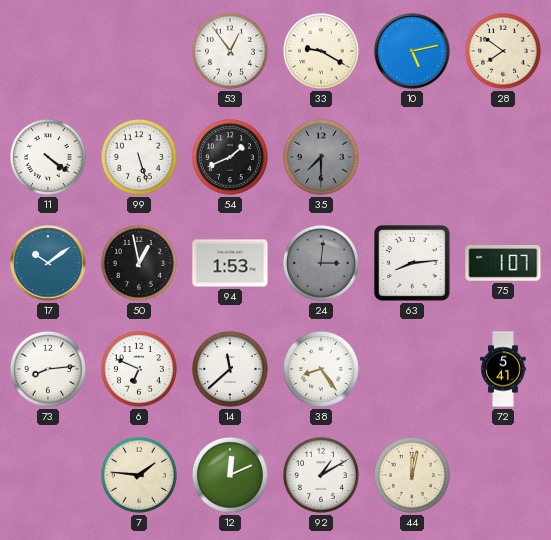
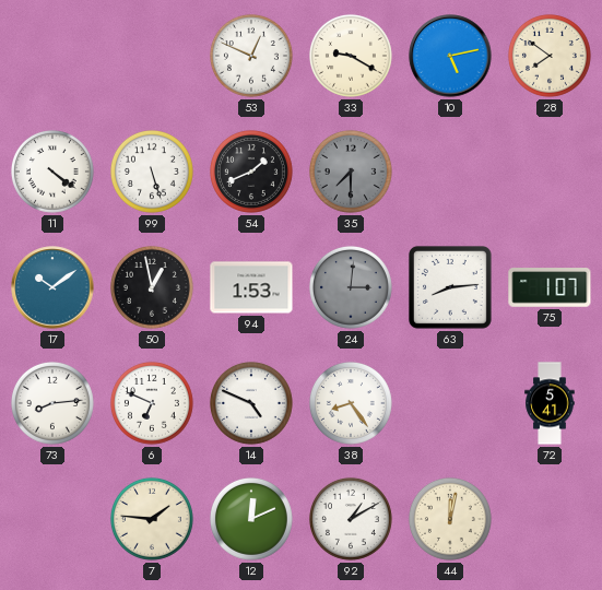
53: 12:54 -> 12:49
14: 11:38 -> 4:49
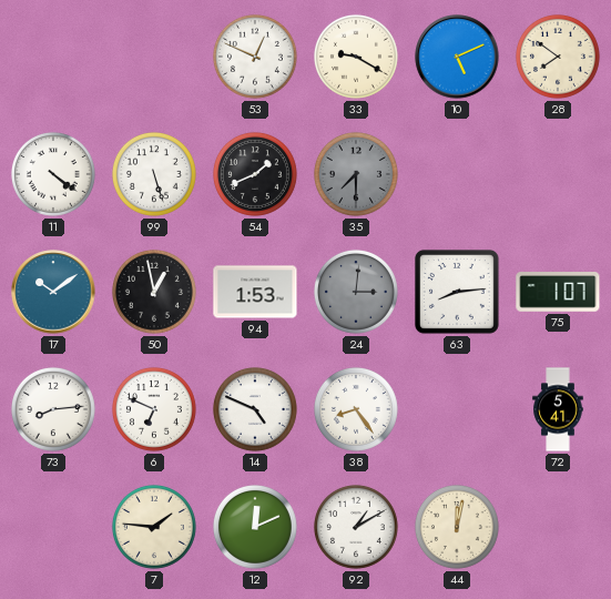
10: 5:13 -> 5:11
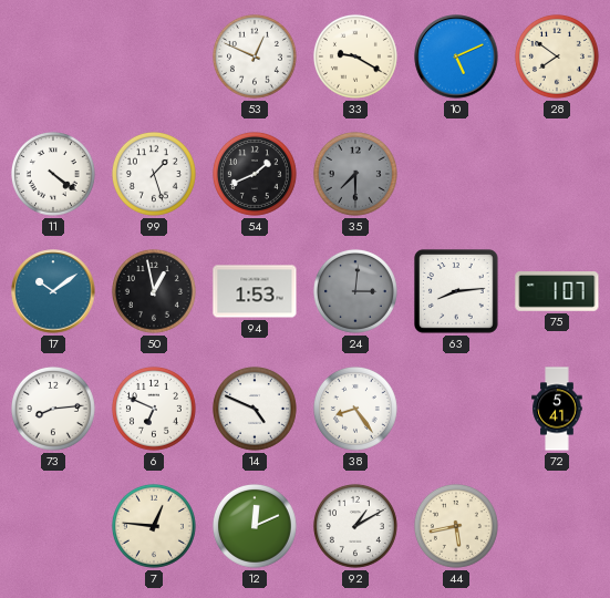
99: 5:27 -> 1:27
7: 1:46 -> 12:46
44: 12:02 -> 5:43
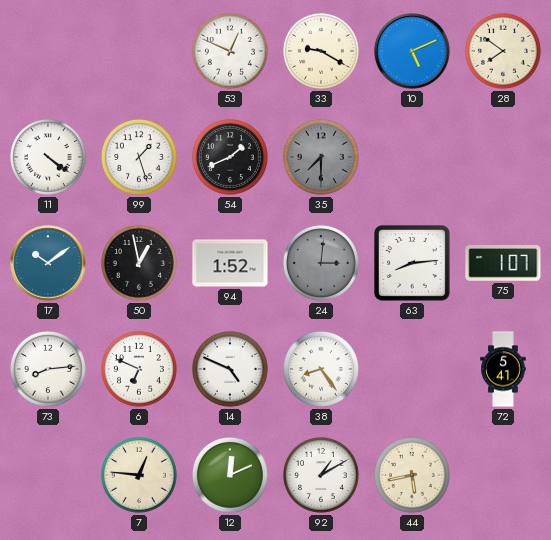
94: 1:53 -> 1:52
